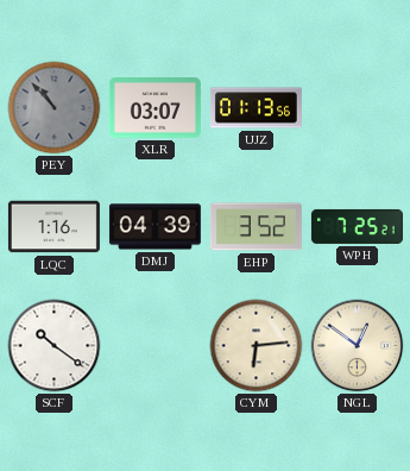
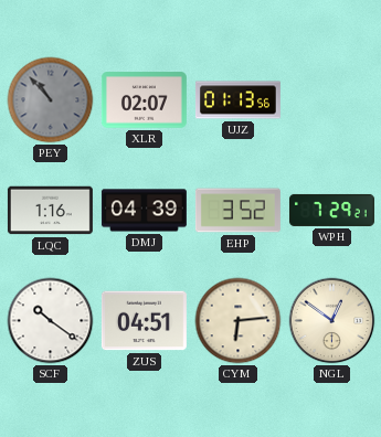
XLR: 03:07 -> 02:07
WPH: 7:25 -> 7:29
ZUS: none -> 04:51
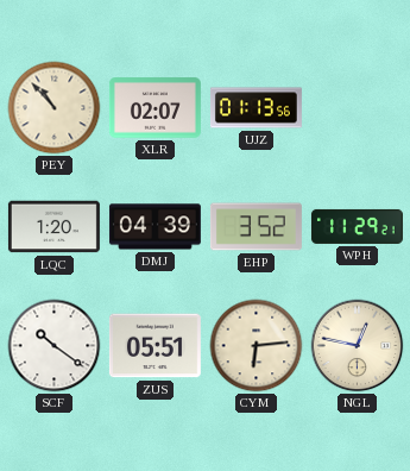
PEY dial: grey -> cream
LQC: 1:16 -> 1:20
WPH: 7:29 -> 11:29
ZUS: 04:51 -> 05:51
NGL: 12:51 -> 12:47
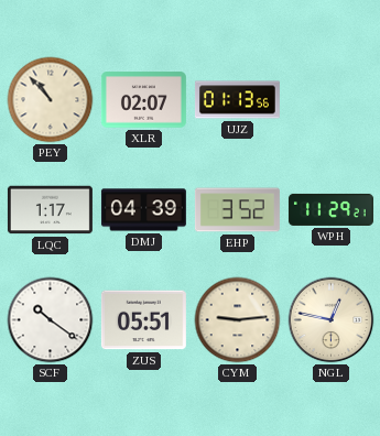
LQC: 1:20 -> 1:17
CYM: 6:14 -> 9:14
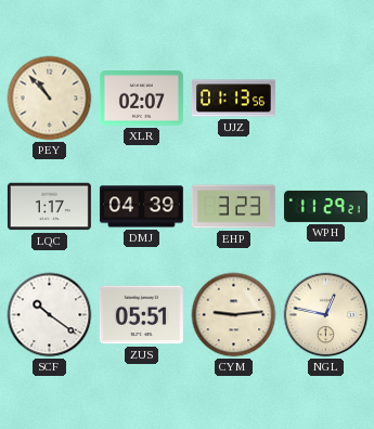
EHP: 3:52 -> 3:23
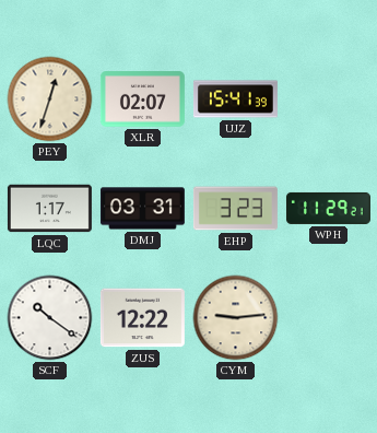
PEY: 10:53 -> 12:33
UJZ: 01:13 -> 15:41
DMJ: 04:39 -> 03:31
ZUS: 05:51 -> 12:22
NGL: 12:47 -> none
